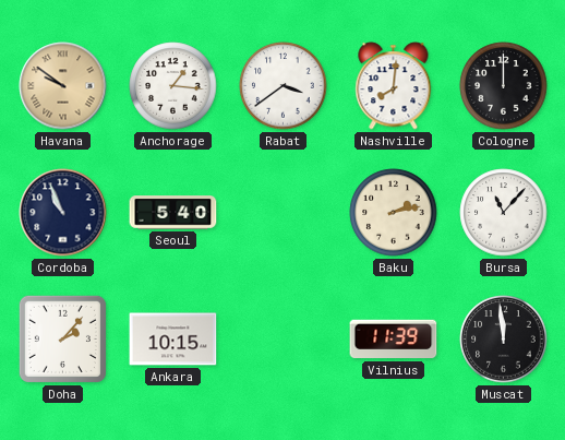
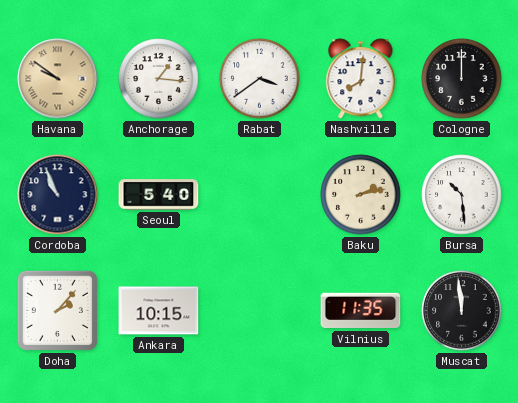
Bursa: 11:07 -> 10:29
Vilnius: 11:39 -> 11:35
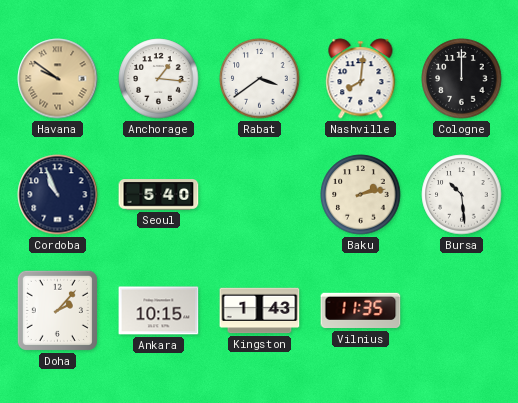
Kingston: none -> 1:43
Muscat: 11:59 -> none
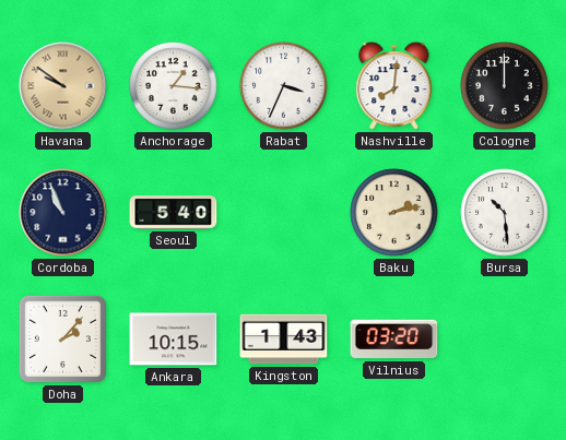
Rabat: 3:39 -> 3:34
Vilnius: 11:35 -> 03:20
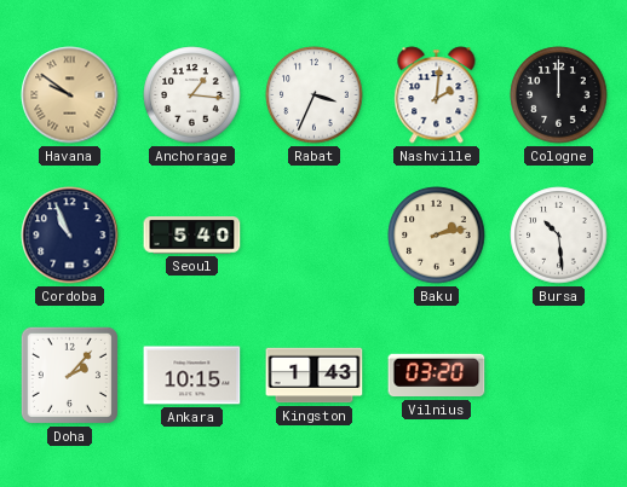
Nashville: 8:01 -> 2:01
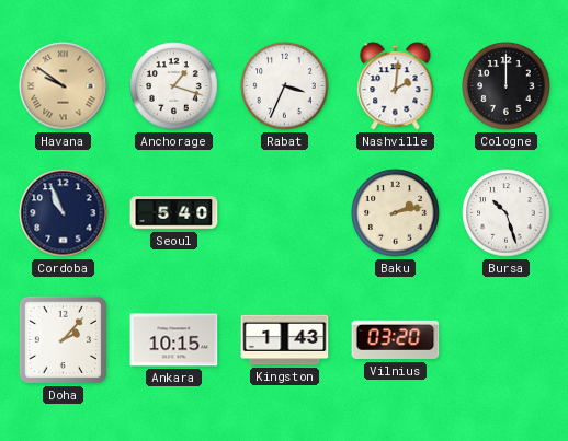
Anchorage: 1:16 -> 1:18
Bursa: 10:29 -> 10:27
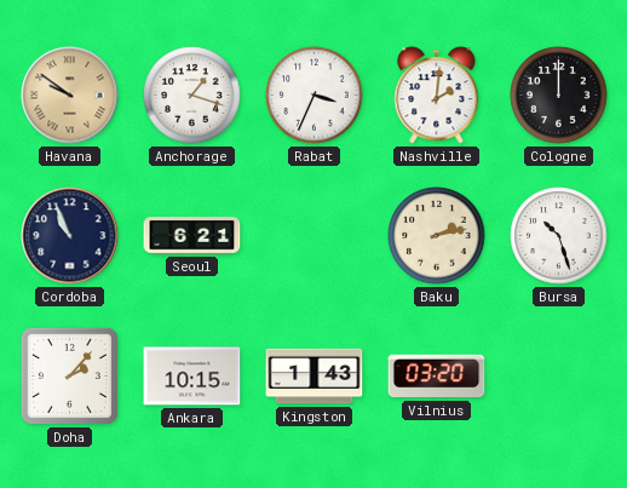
Seoul: 5:40 -> 6:21
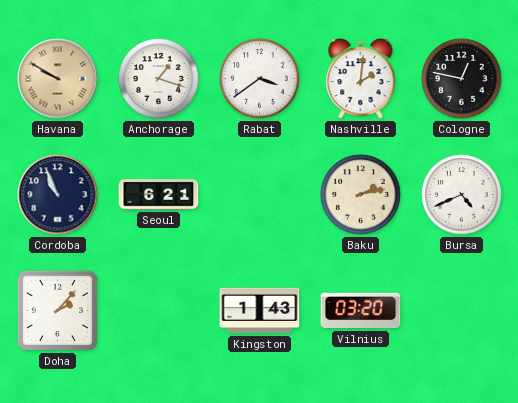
Havana: 9:51 -> 9:50
Rabat: 3:34 -> 3:39
Cologne: 12:00 -> 12:47
Bursa: 10:27 -> 4:41
Ankara: 10:15 -> none
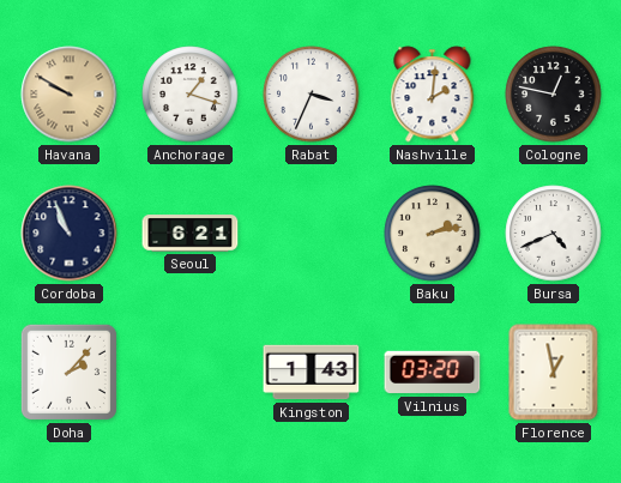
Rabat: 3:39 -> 3:34
Florence: none -> 12:58
